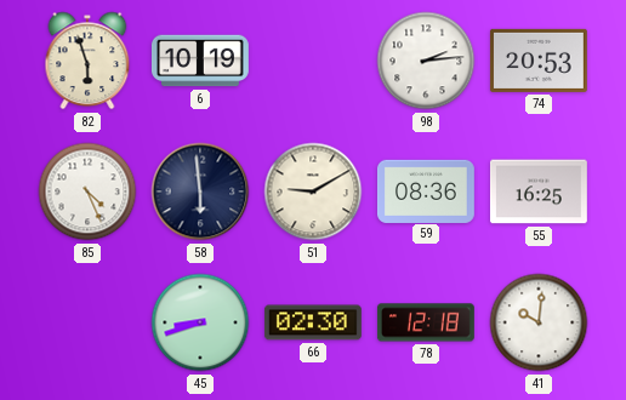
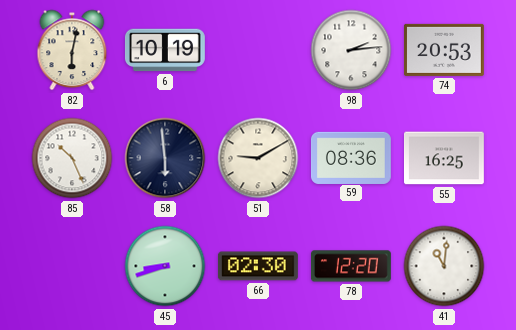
82: 5:57 -> 6:02
85: 4:26 -> 10:26
78: 12:18 -> 12:20
41: 10:01 -> 11:01
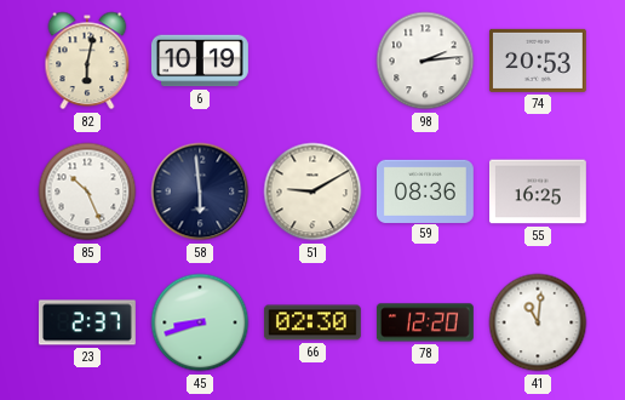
23: none -> 2:37
